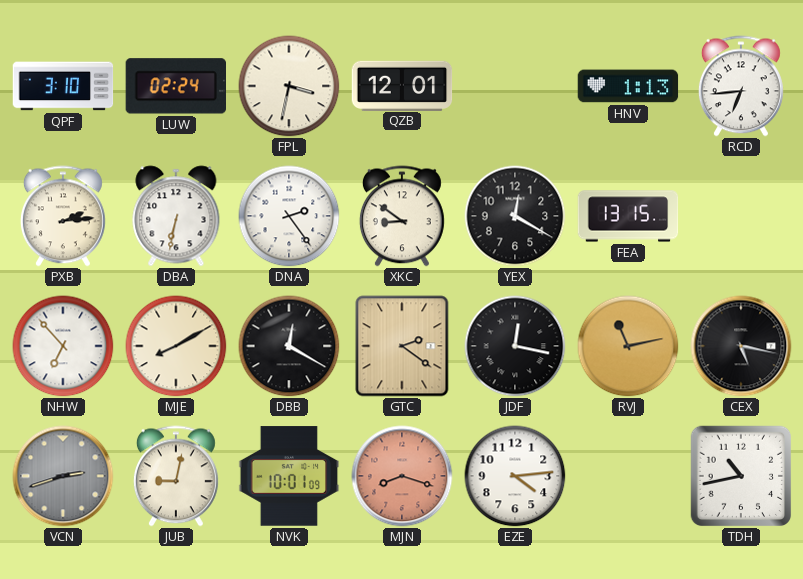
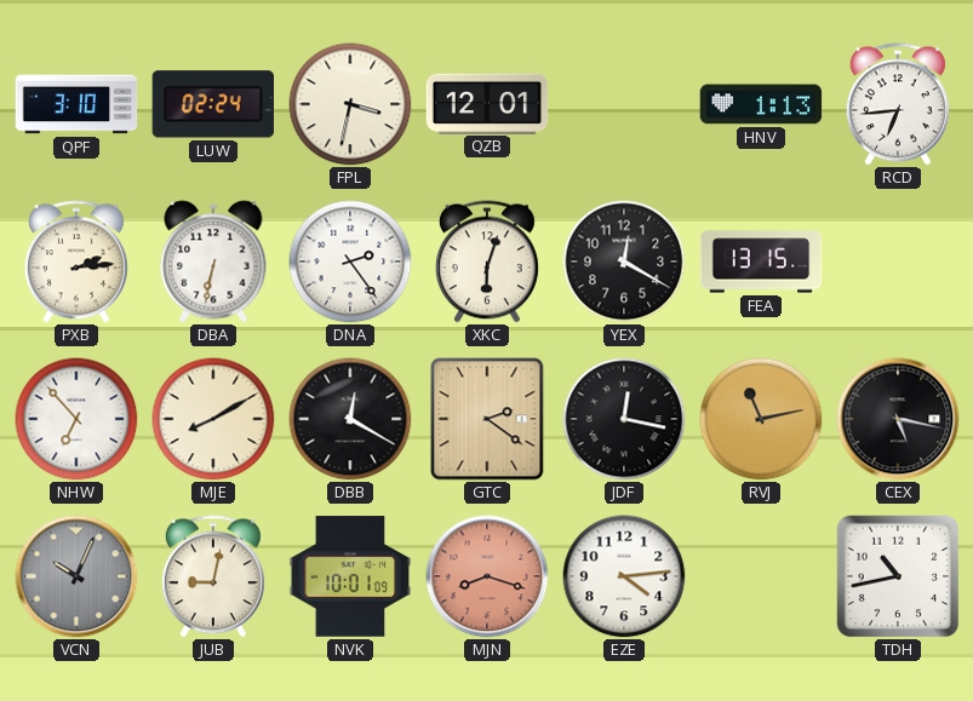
XKC: 8:51 -> 6:03
VCN: 2:42 -> 10:04
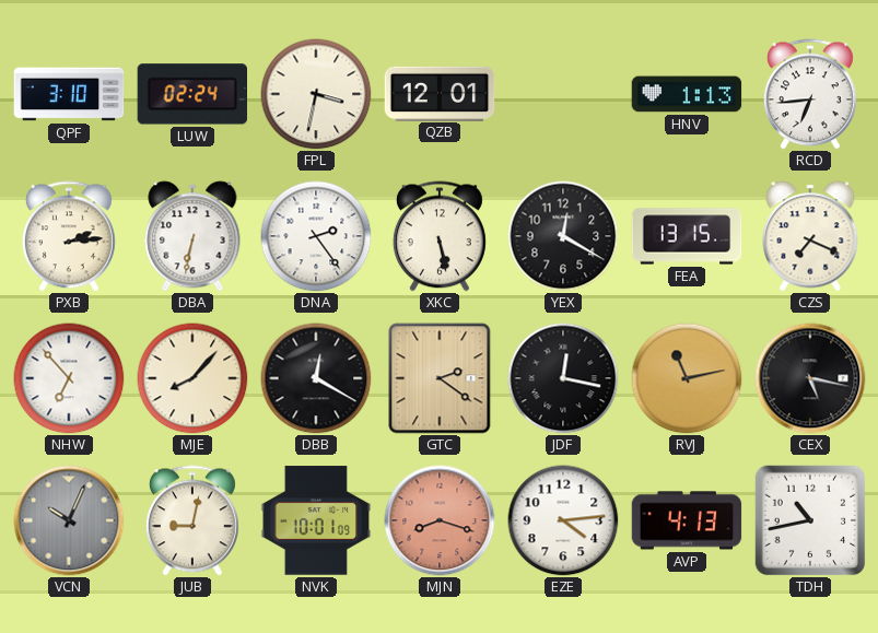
XKC: 6:03 -> 5:28
CZS: none -> 7:19
MJE: 8:10 -> 8:07
AVP: none -> 4:13
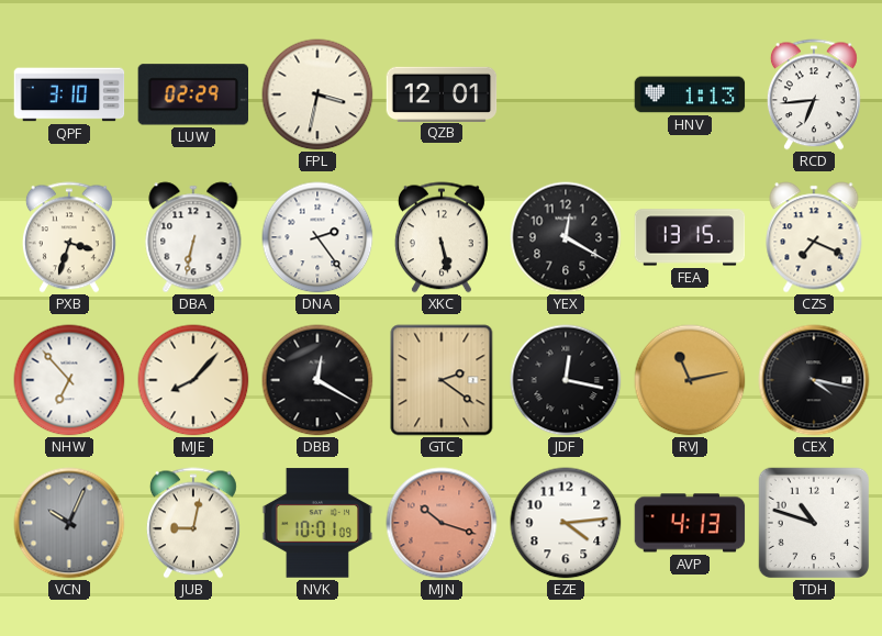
LUW: 02:24 -> 02:29
PXB: 2:14 -> 3:33
CEX: 5:17 -> 4:17
MJN: 8:18 -> 10:18
TDH: 10:43 -> 10:48
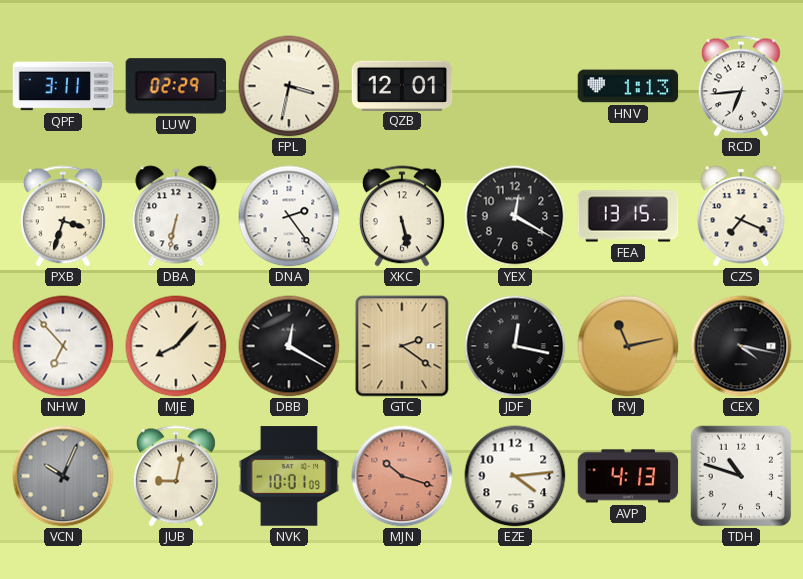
QPF: 3:10 -> 3:11
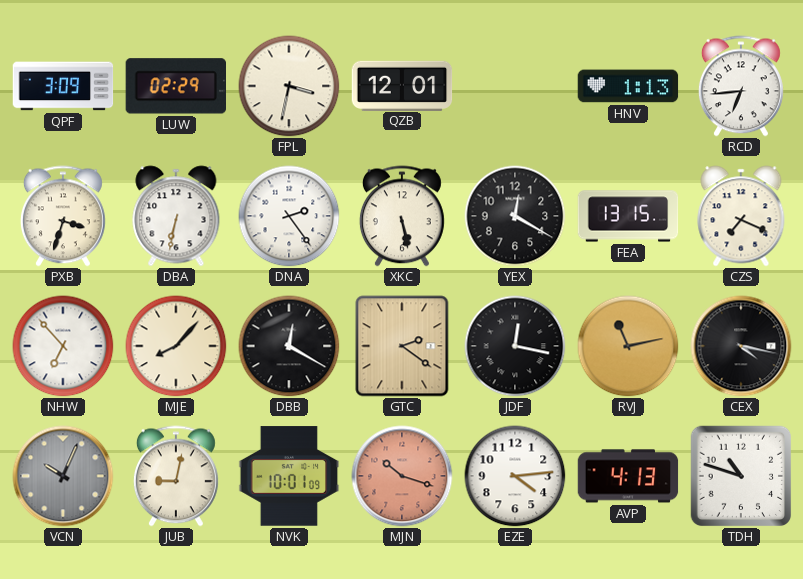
QPF: 3:11 -> 3:09
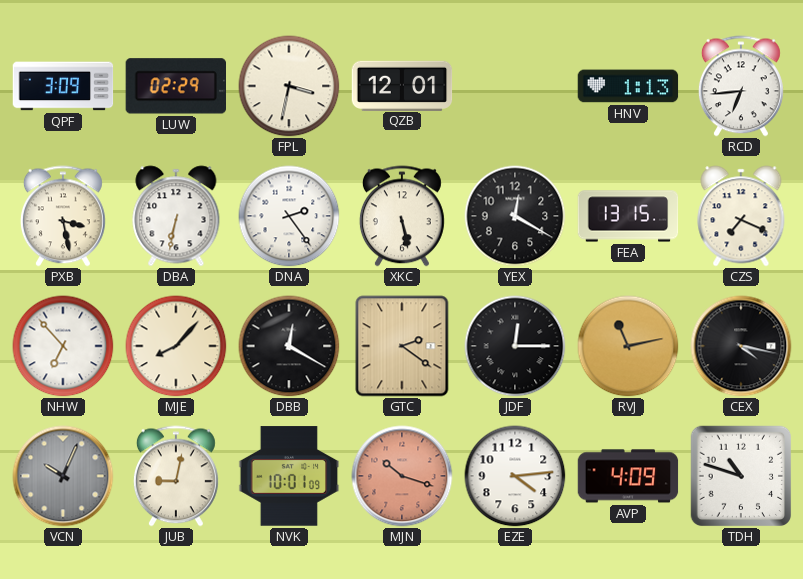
PXB: 3:33 -> 3:28
JDF: 12:17 -> 12:15
AVP: 4:13 -> 4:09
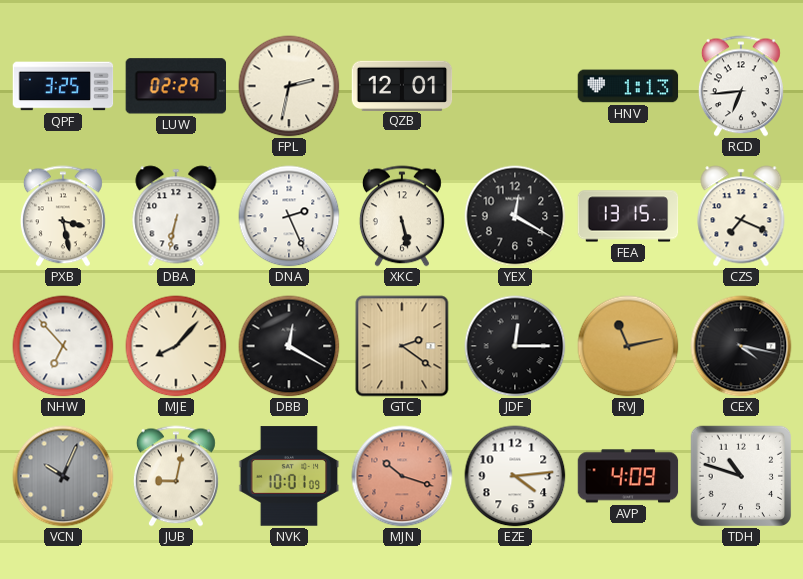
QPF: 3:09 -> 3:25
FPL: 3:32 -> 2:32
DNA: 2:24 -> 2:26
